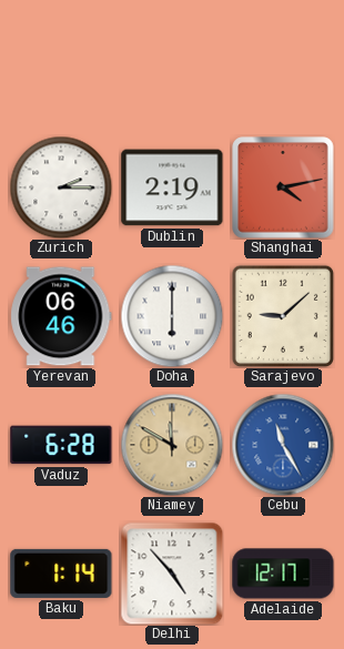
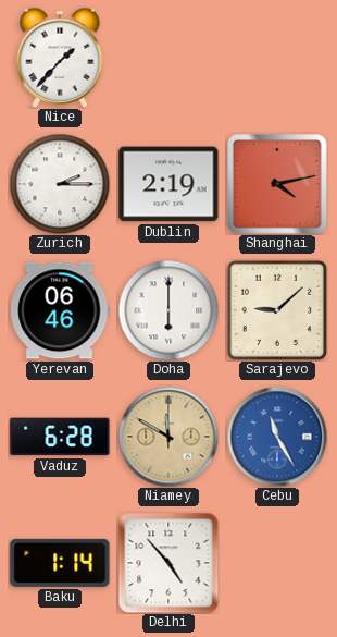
Nice: none -> 1:37
Adelaide: 12:17 -> none
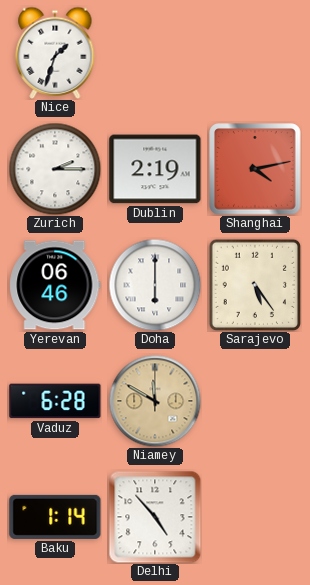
Nice: 1:37 -> 1:33
Sarajevo: 9:08 -> 5:24
Cebu: 11:25 -> none
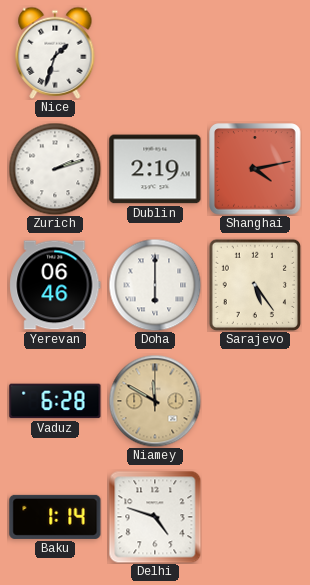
Zurich: 2:15 -> 2:12
Delhi: 4:53 -> 4:48
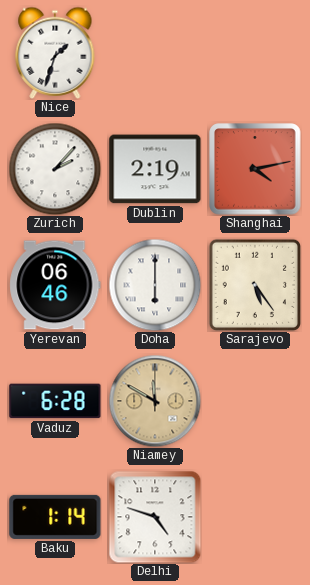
Zurich: 2:12 -> 2:07
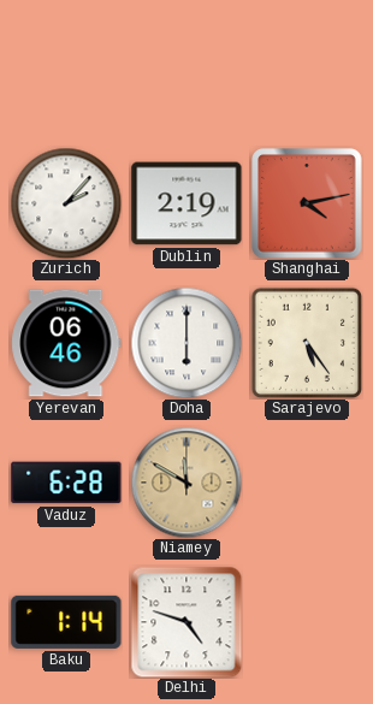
Nice: 1:33 -> none
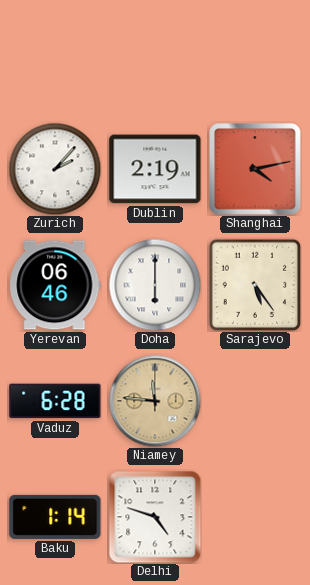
Niamey: 11:50 -> 11:46
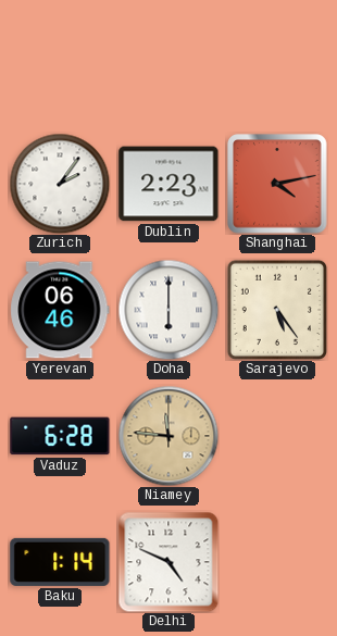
Zurich: 2:07 -> 2:06
Dublin: 2:19 -> 2:23
Delhi: 4:48 -> 4:49
